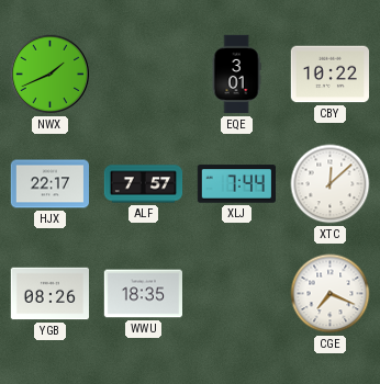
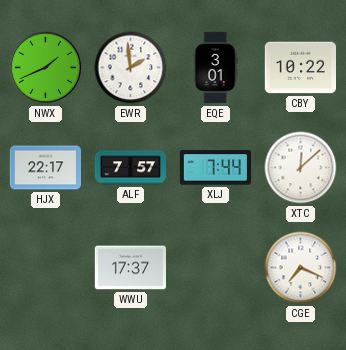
EWR: none -> 1:59
YGB: 08:26 -> none
WWU: 18:35 -> 17:37
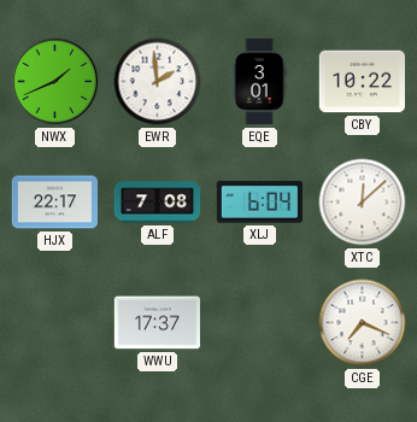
ALF: 7:57 -> 7:08
XLJ: 7:44 -> 6:04
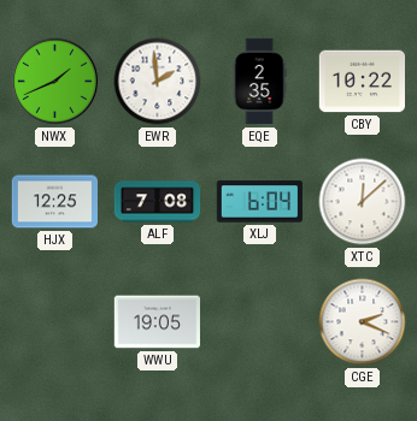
EQE: 3:01 -> 2:35
HJX: 22:17 -> 12:25
WWU: 17:37 -> 19:05
CGE: 7:19 -> 2:19
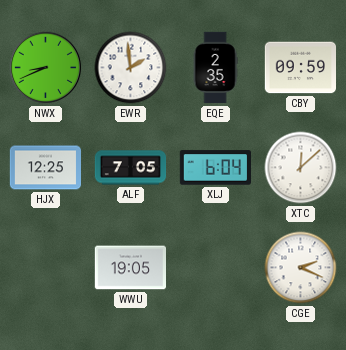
NWX: 1:41 -> 8:41
CBY: 10:22 -> 09:59
ALF: 7:08 -> 7:05
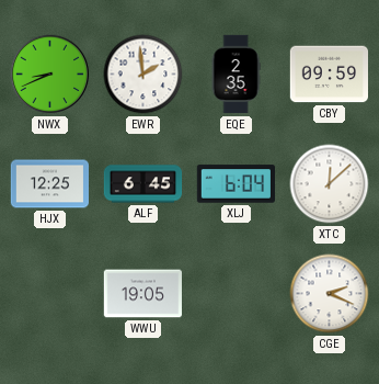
ALF: 7:05 -> 6:45
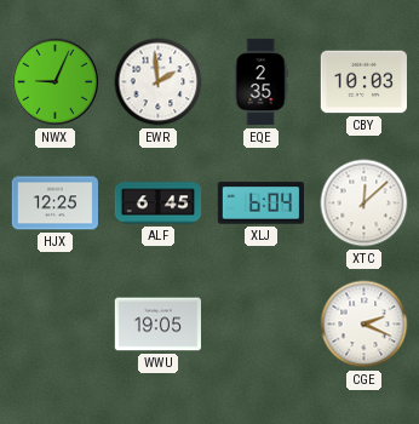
NWX: 8:41 -> 9:04
CBY: 09:59 -> 10:03
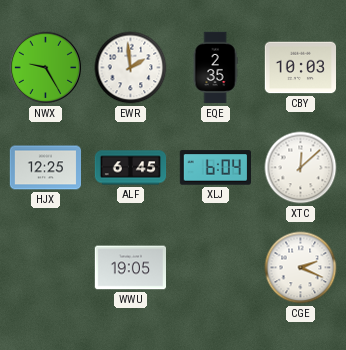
NWX: 9:04 -> 9:25
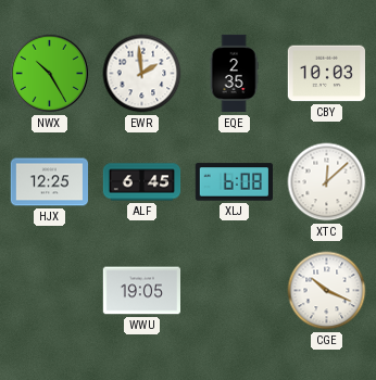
NWX: 9:25 -> 10:25
XLJ: 6:04 -> 6:08
CGE: 2:19 -> 10:19
